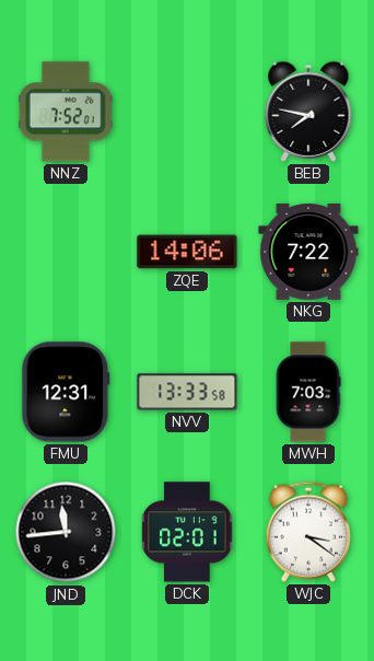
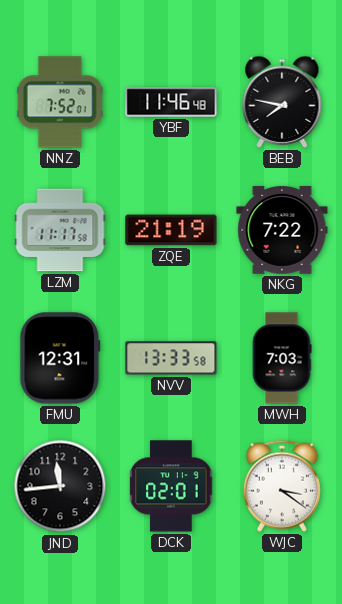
YBF: none -> 11:46
LZM: none -> 11:17
ZQE: 14:06 -> 21:19
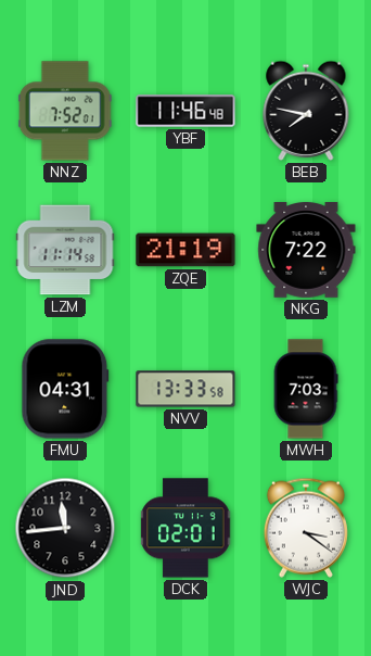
LZM: 11:17 -> 11:14
FMU: 12:31 -> 04:31
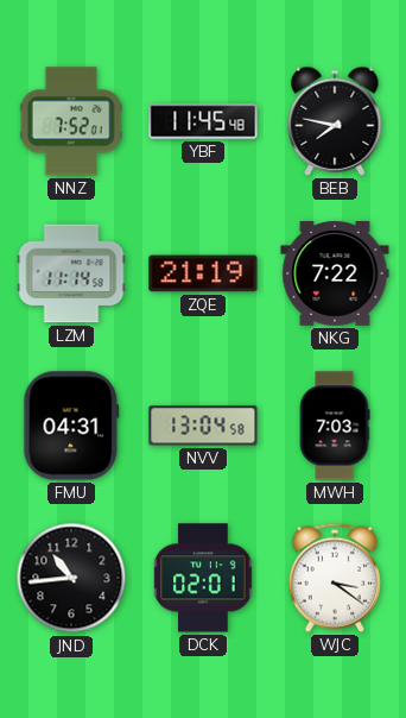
YBF: 11:46 -> 11:45
NVV: 13:33 -> 13:04
JND: 11:44 -> 10:44
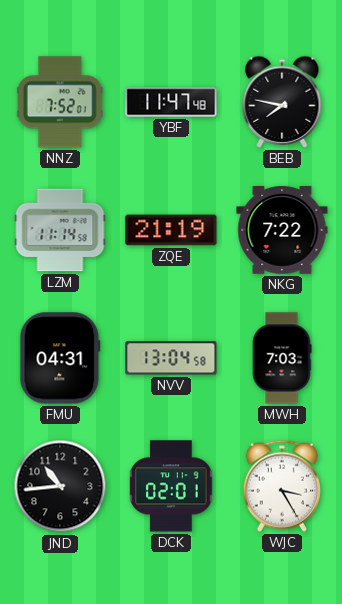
YBF: 11:45 -> 11:47
WJC: 3:21 -> 3:25
